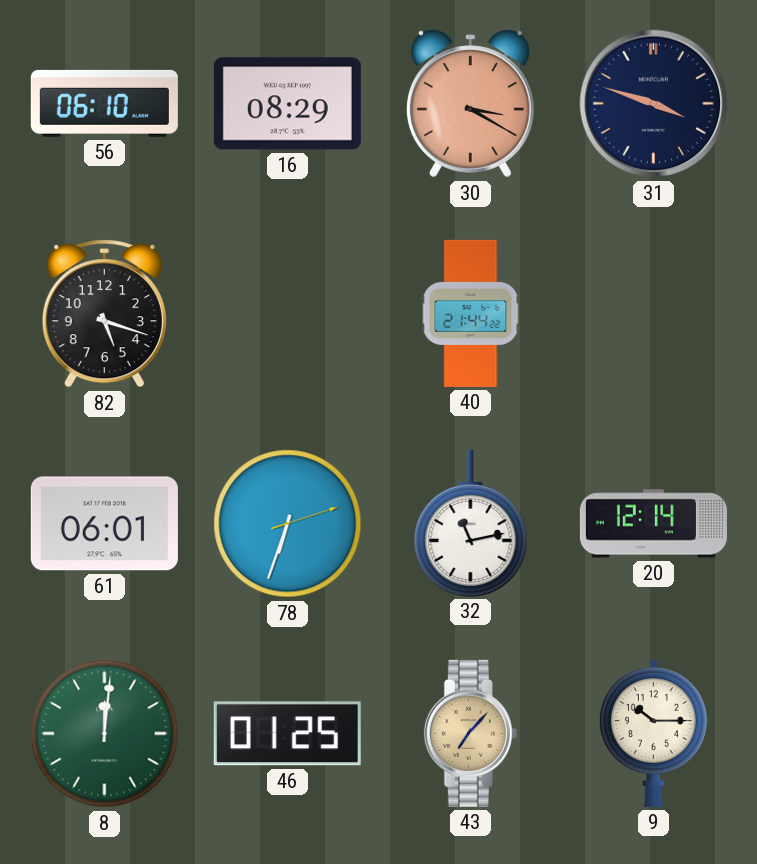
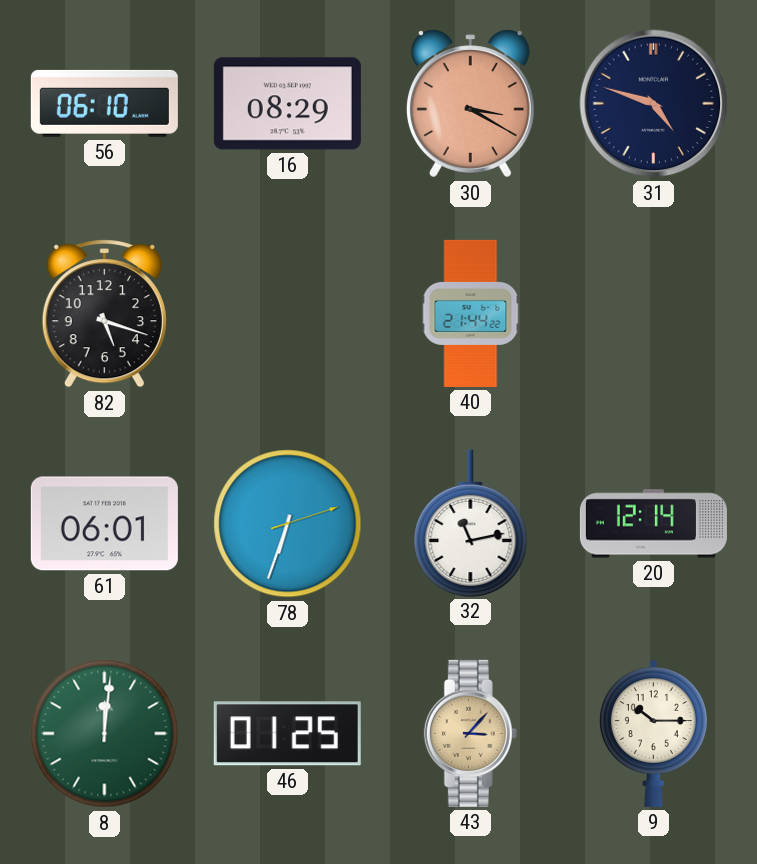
31: 3:48 -> 4:48
43: 7:07 -> 3:07
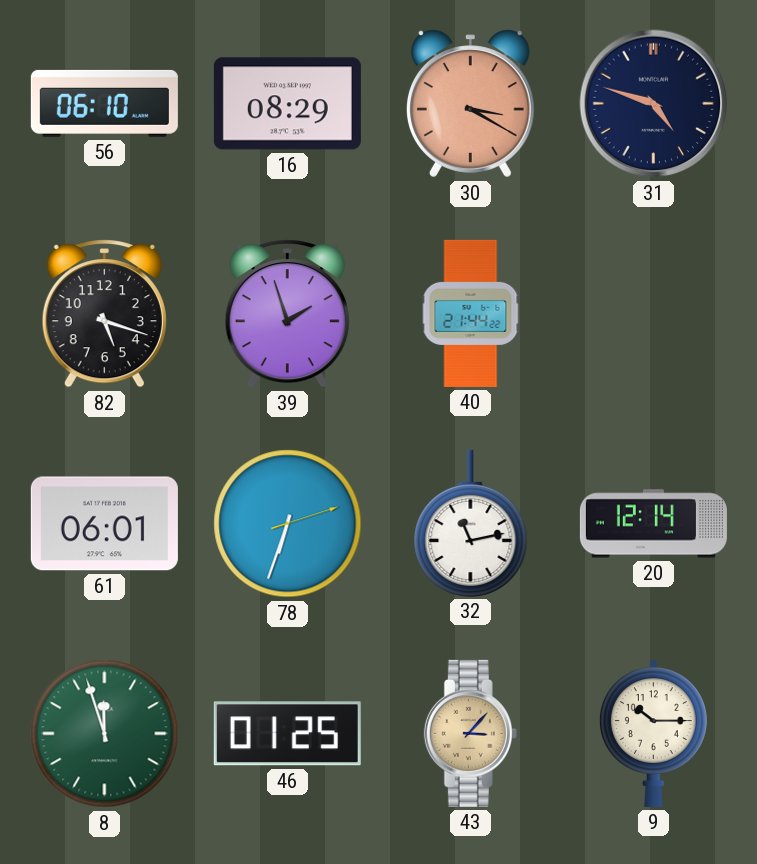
39: none -> 1:57
8: 12:01 -> 11:57
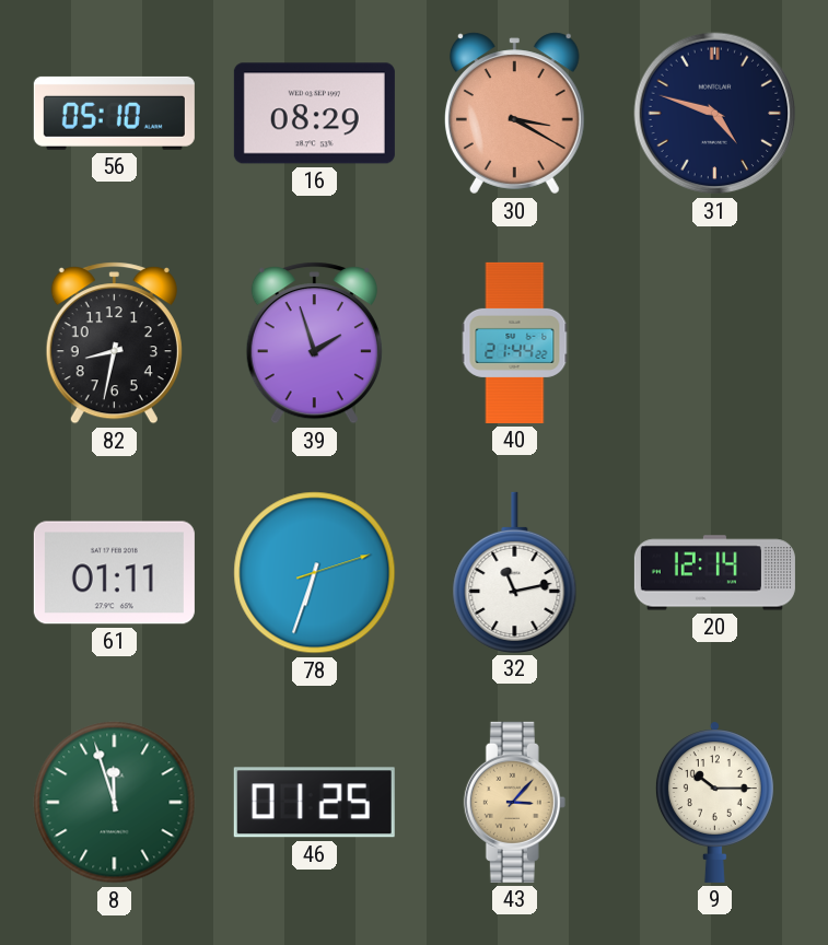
56: 06:10 -> 05:10
82: 5:18 -> 8:32
61: 06:01 -> 01:11
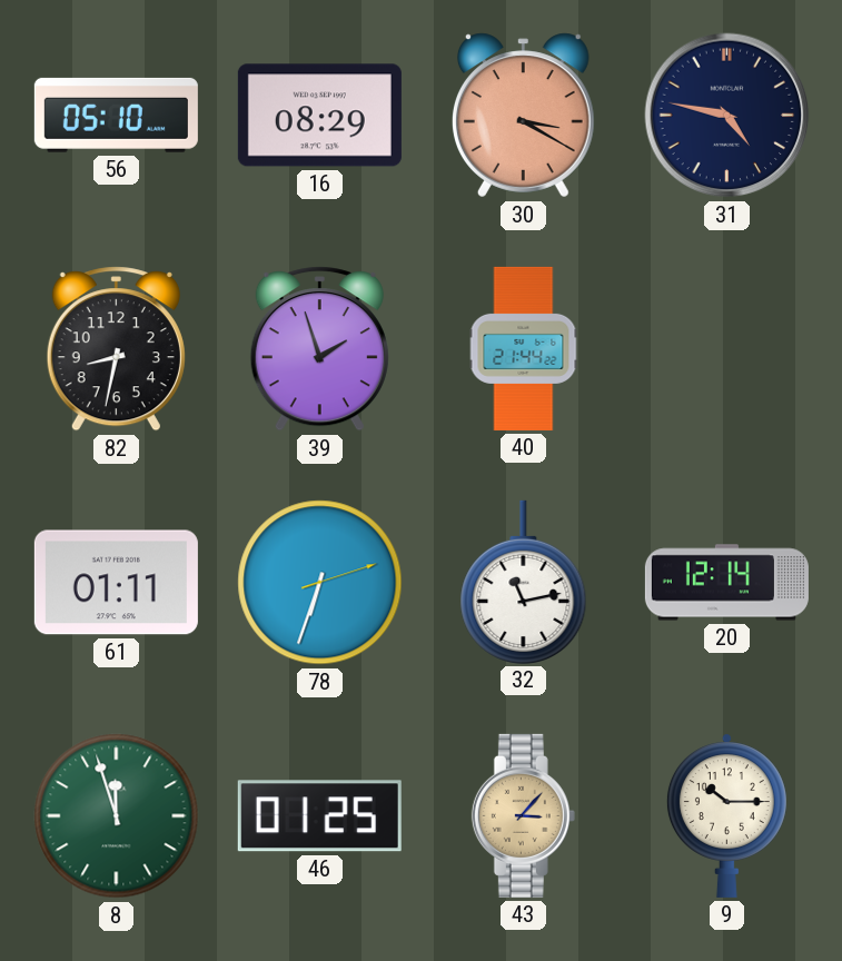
31: 4:48 -> 4:47
